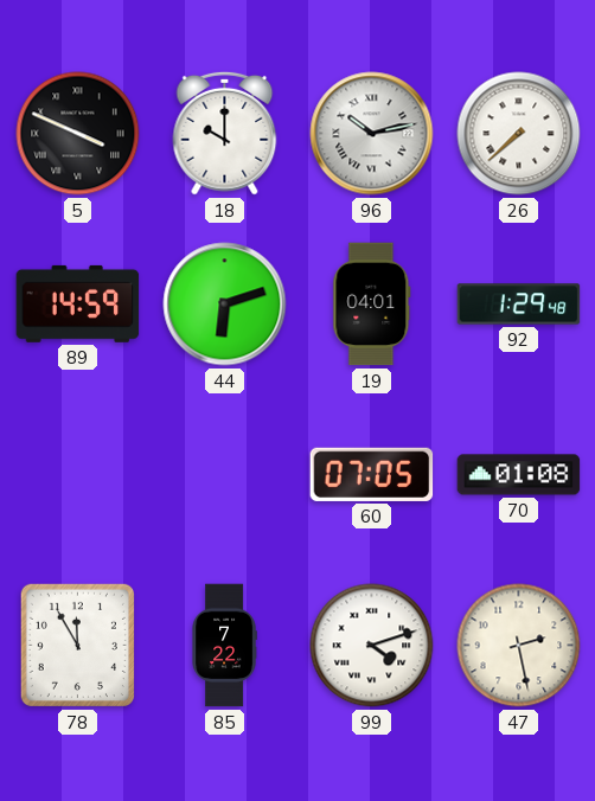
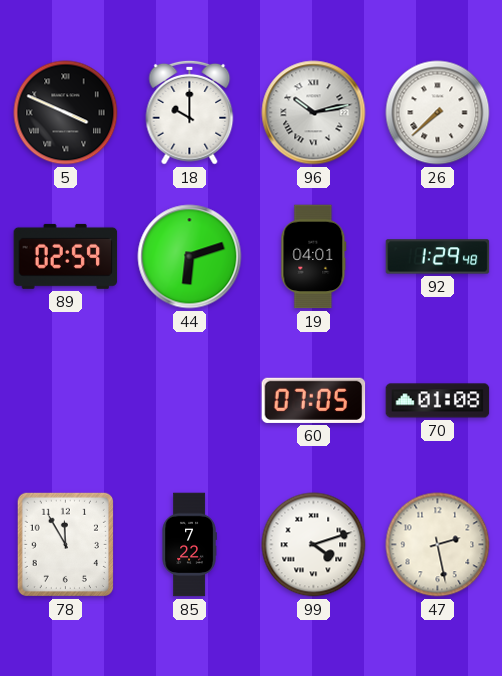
89: 14:59 -> 02:59
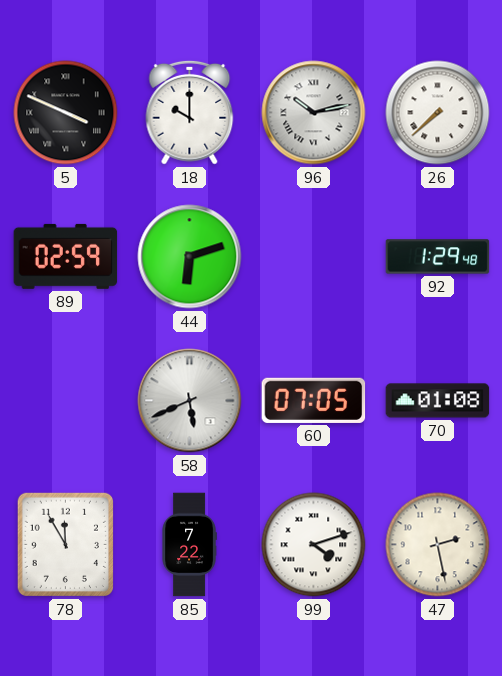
19: 04:01 -> none
58: none -> 5:41
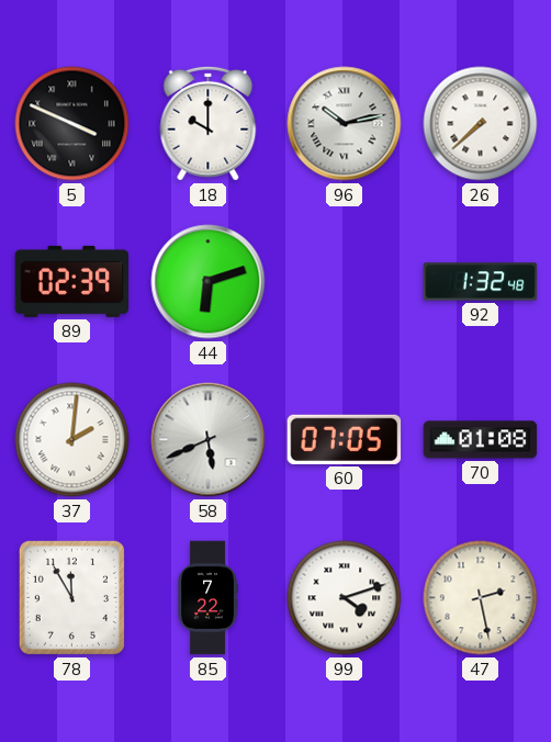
89: 02:59 -> 02:39
92: 1:29 -> 1:32
37: none -> 2:01
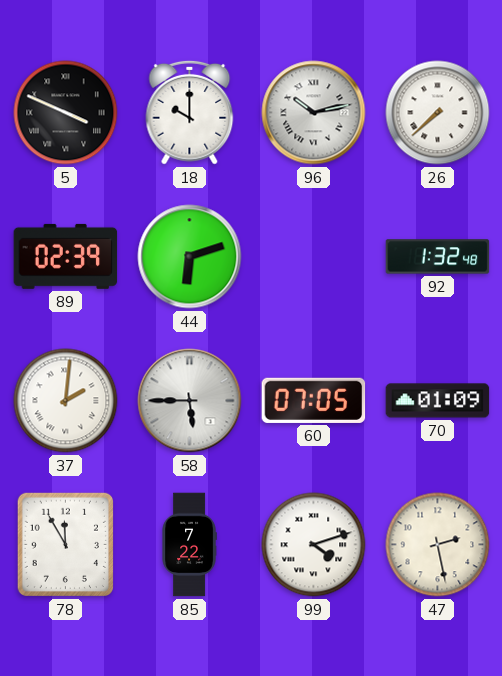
58: 5:41 -> 5:45
70: 01:08 -> 01:09
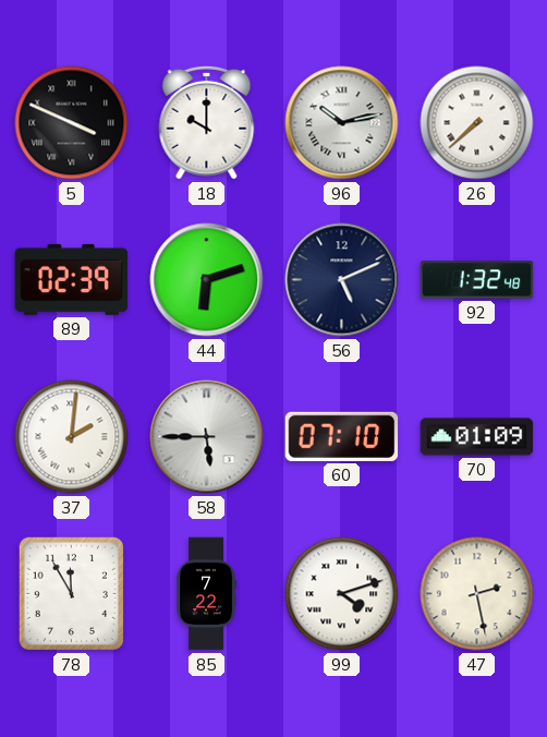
56: none -> 5:11
60: 07:05 -> 07:10
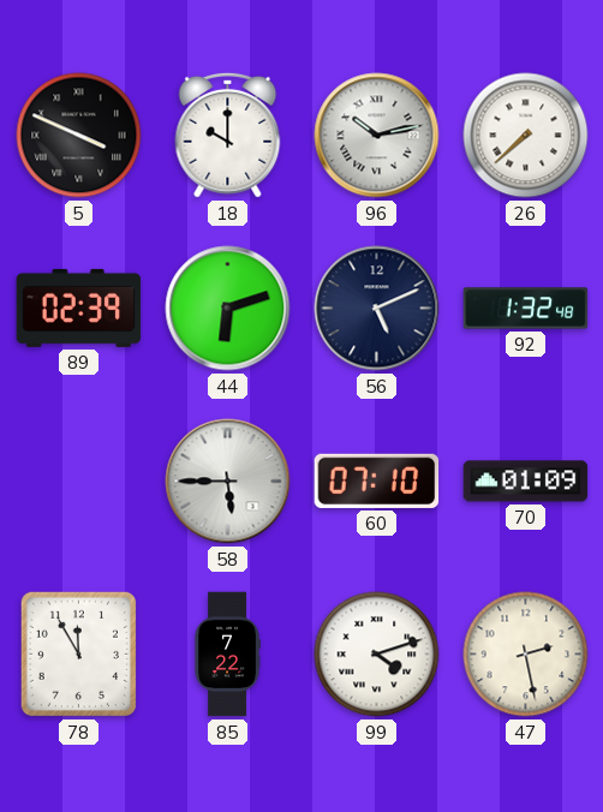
37: 2:01 -> none
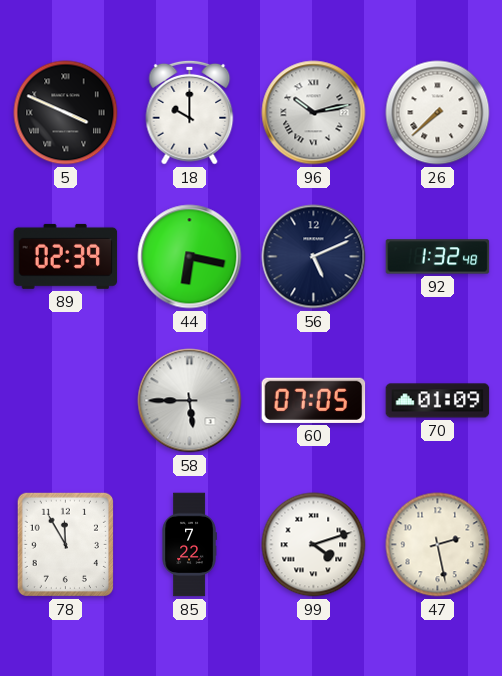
44: 6:12 -> 6:17
60: 07:10 -> 07:05
